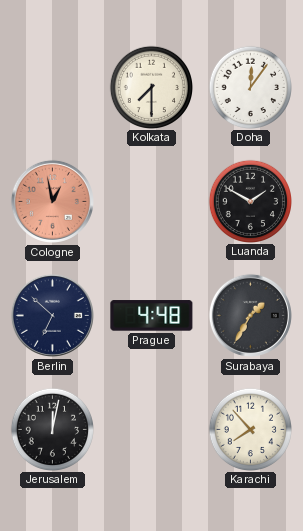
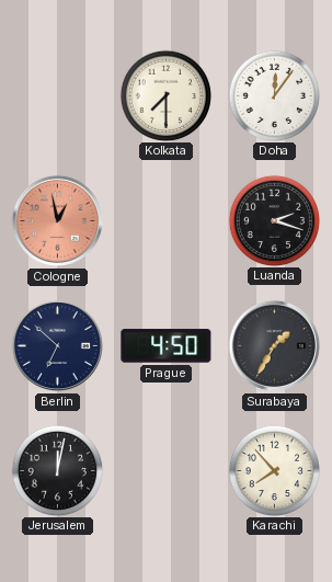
Luanda: 1:50 -> 2:18
Prague: 4:48 -> 4:50
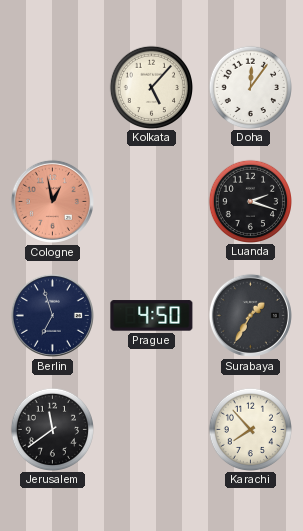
Kolkata: 7:30 -> 5:07
Berlin: 6:52 -> 6:57
Jerusalem: 12:02 -> 11:39
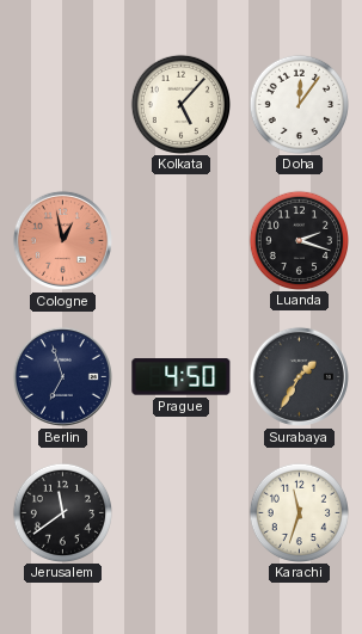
Karachi: 7:53 -> 11:33
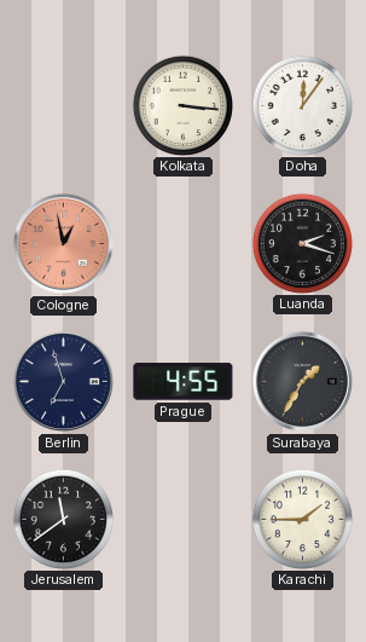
Kolkata: 5:07 -> 3:16
Prague: 4:50 -> 4:55
Karachi: 11:33 -> 1:45
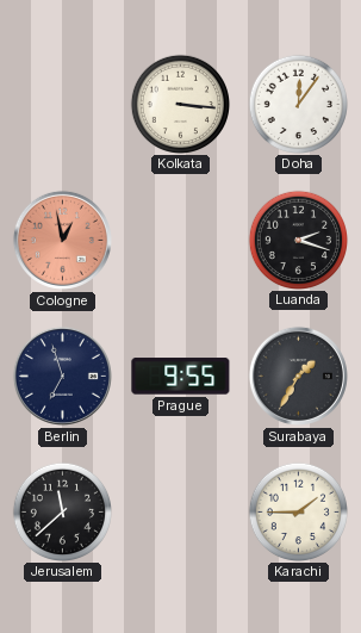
Prague: 4:55 -> 9:55
Jerusalem: 11:39 -> 11:38
